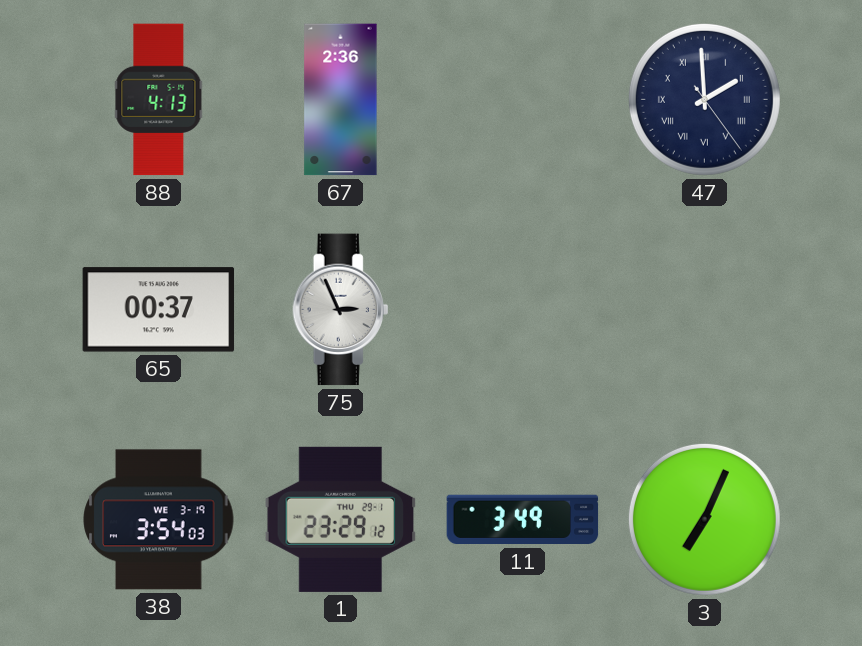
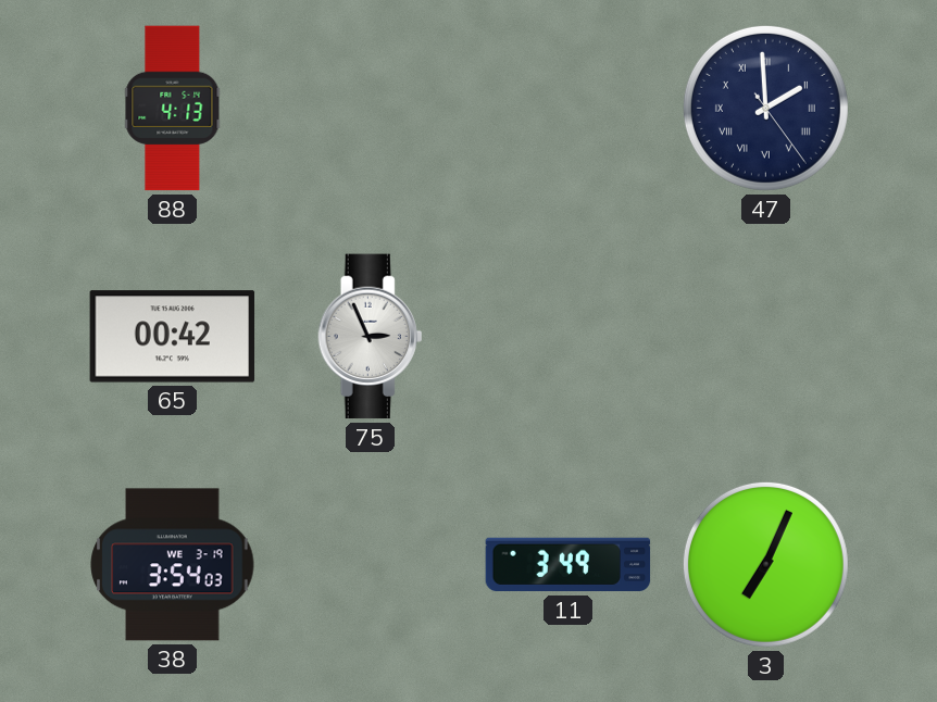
67: 2:36 -> none
65: 00:37 -> 00:42
1: 23:29 -> none
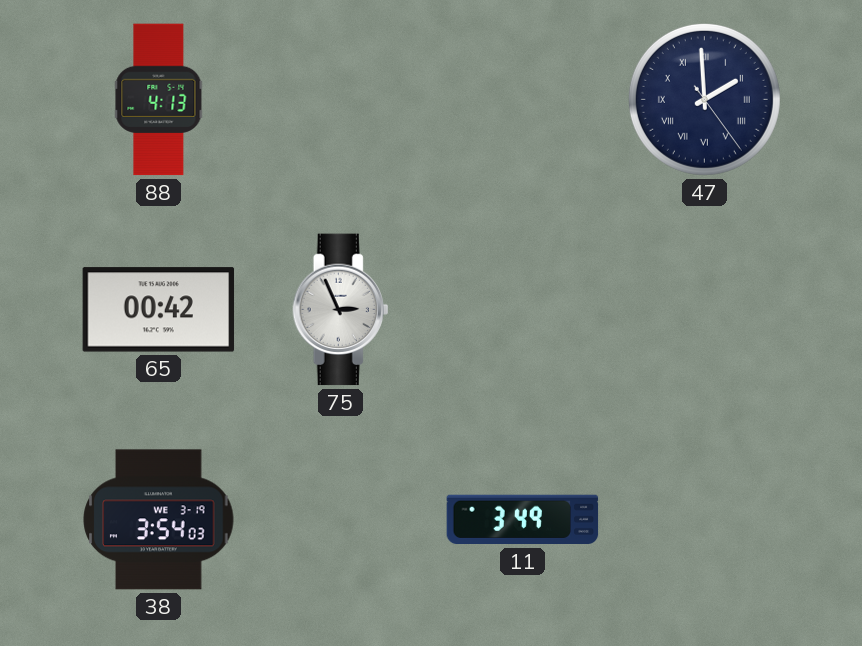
3: 7:04 -> none
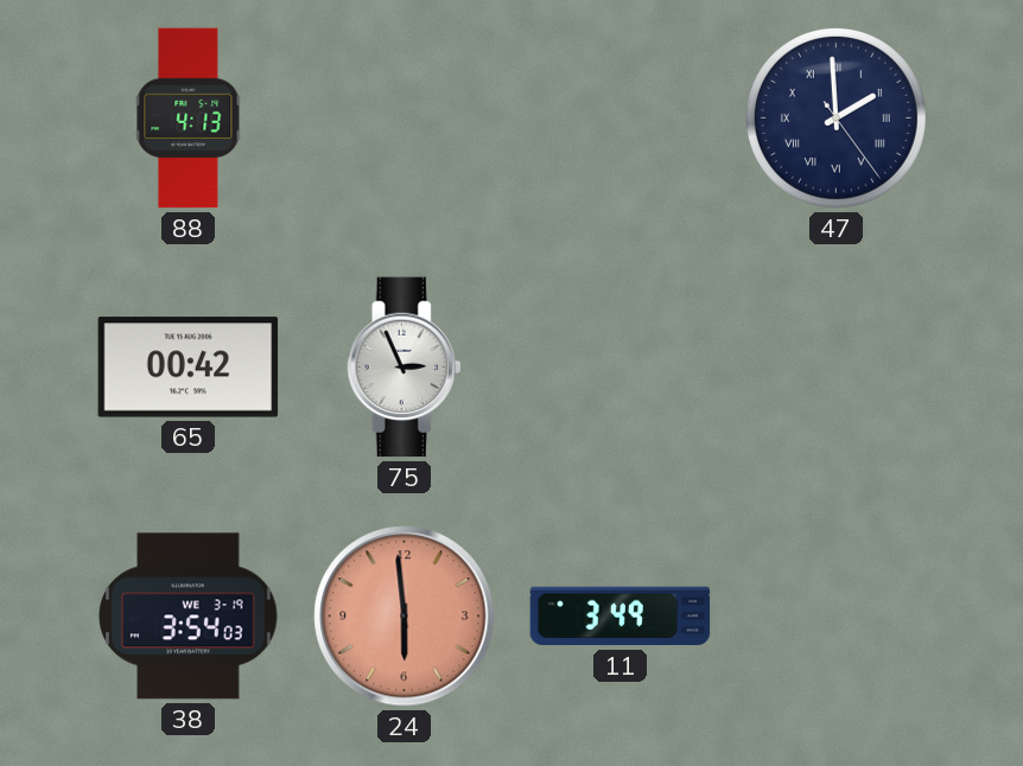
24: none -> 5:59
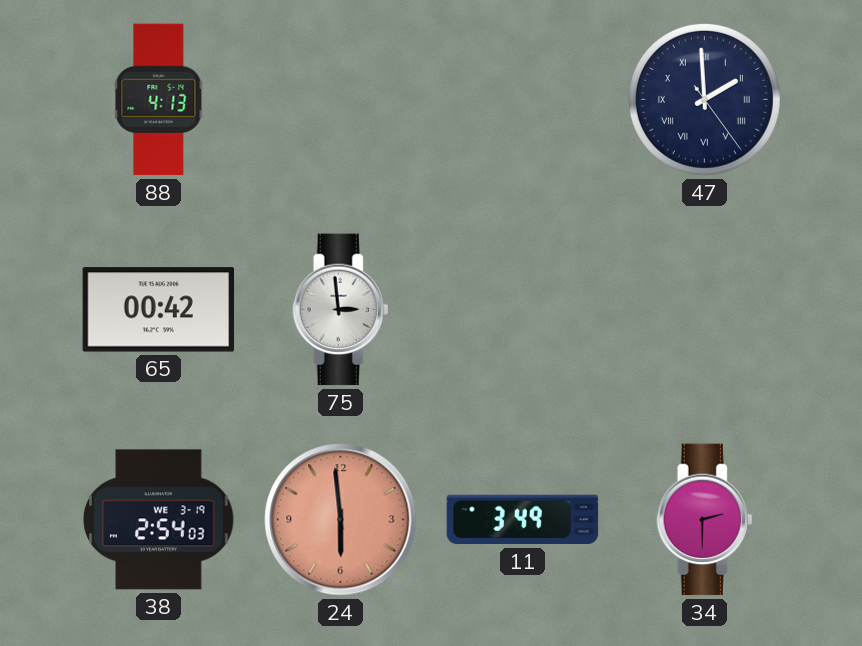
75: 2:56 -> 2:59
38: 3:54 -> 2:54
34: none -> 2:30
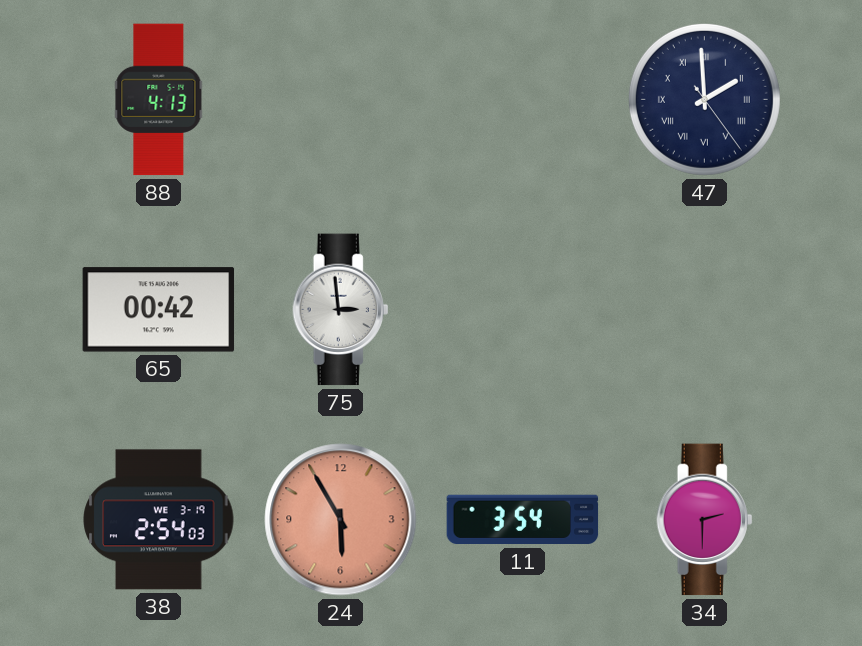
24: 5:59 -> 5:55
11: 3:49 -> 3:54
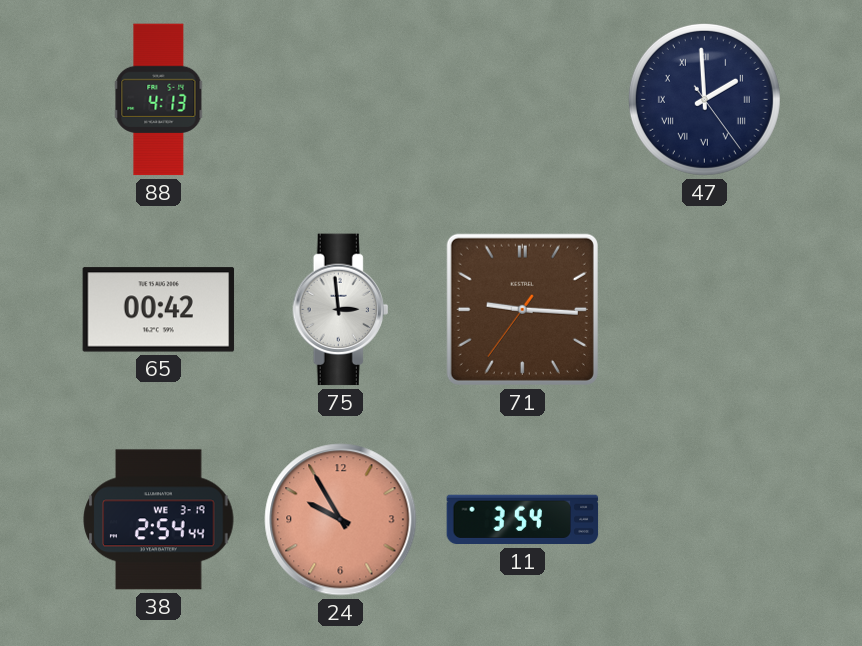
71: none -> 9:15
38: 2:54:03 -> 2:54:44
24: 5:55 -> 9:55
34: 2:30 -> none
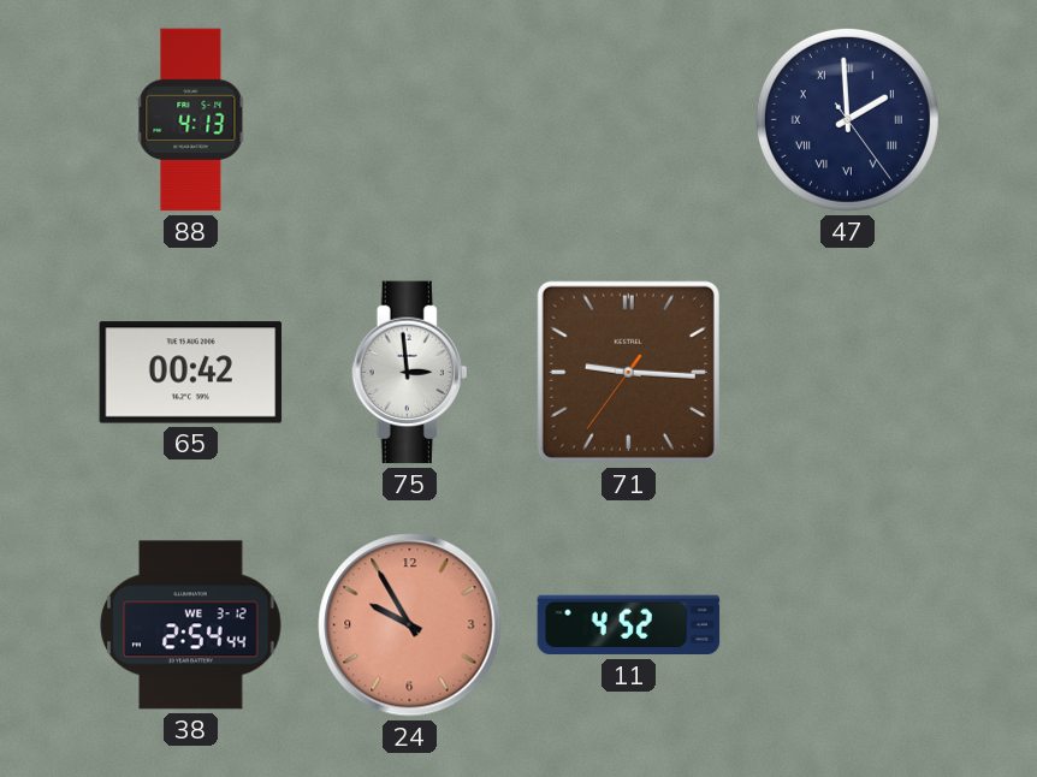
38 date: WE 3-19 -> WE 3-12
11: 3:54 -> 4:52
